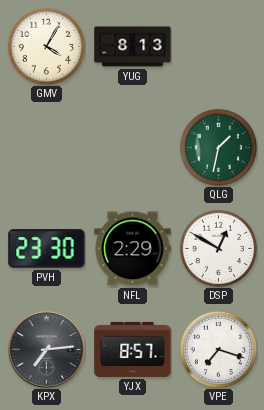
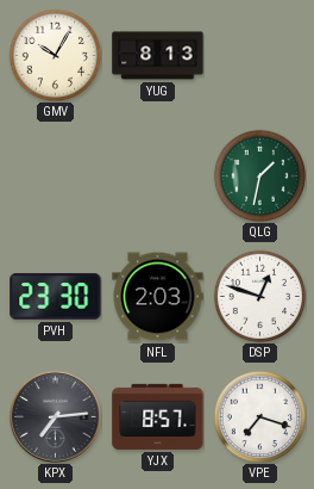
GMV: 4:05 -> 10:05
NFL: 2:29 -> 2:03
DSP: 12:50 -> 12:48
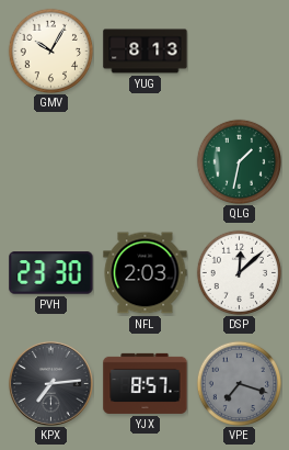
DSP: 12:48 -> 12:08
VPE dial: white -> grey
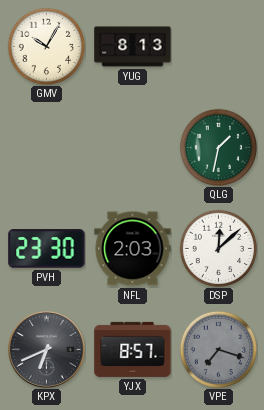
KPX: 7:14 -> 6:41
